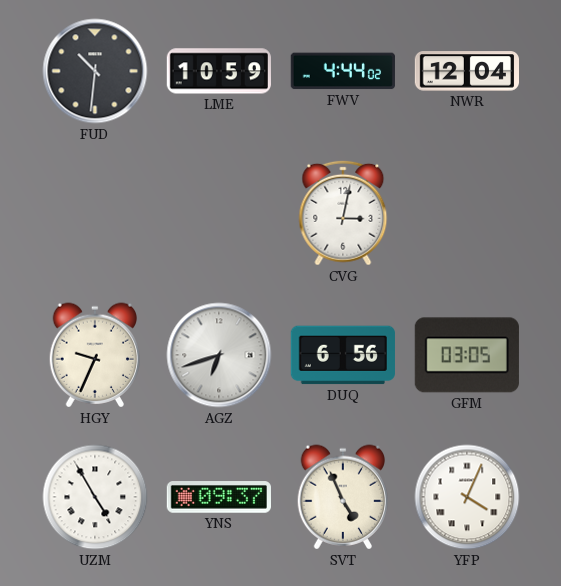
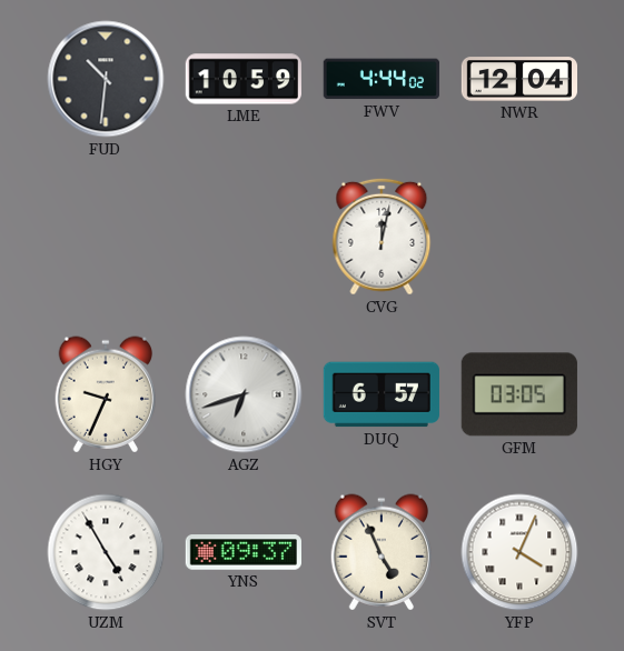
CVG: 3:02 -> 12:02
DUQ: 6:56 -> 6:57
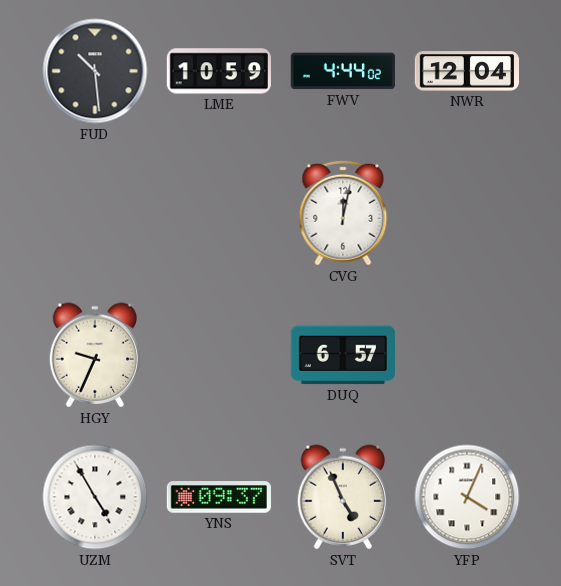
FUD: 10:31 -> 10:29
AGZ: 6:42 -> none
GFM: 03:05 -> none
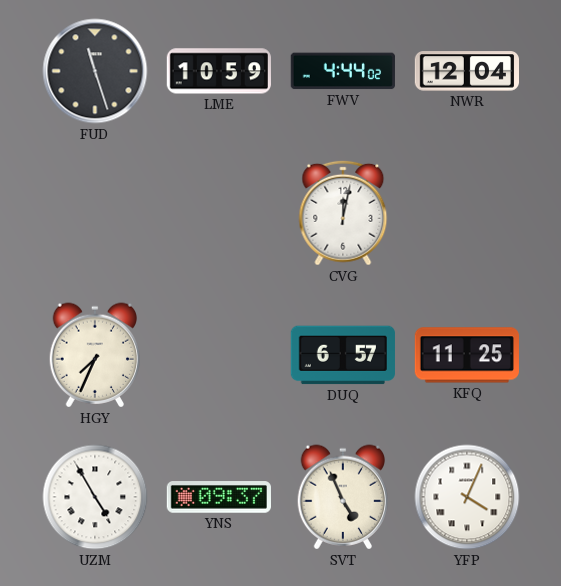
FUD: 10:29 -> 11:27
HGY: 9:34 -> 7:34
KFQ: none -> 11:25
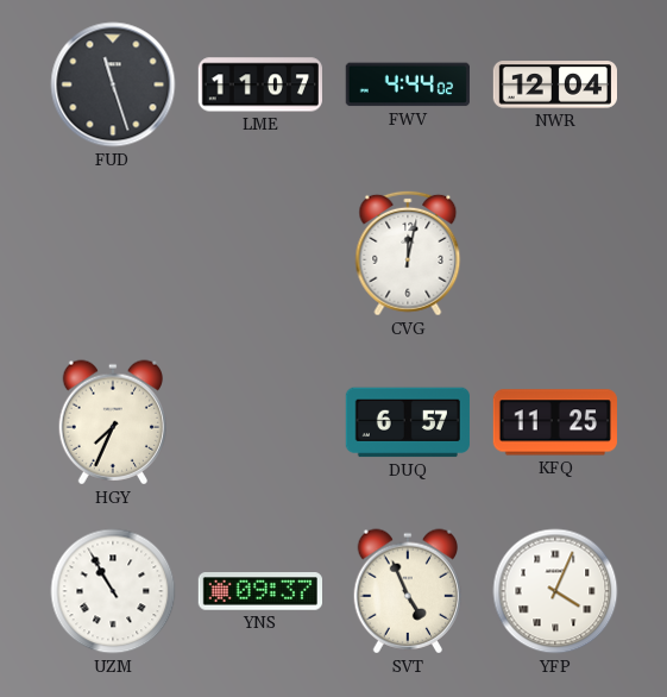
LME: 10:59 -> 11:07
UZM: 4:55 -> 10:55
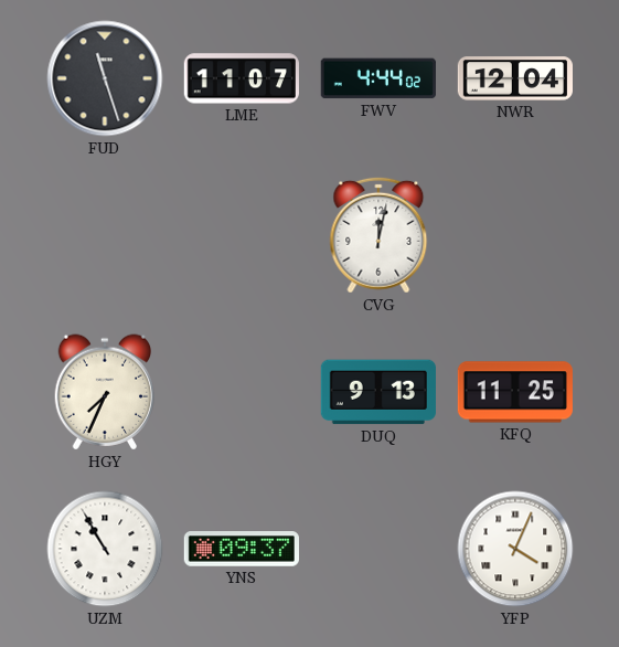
DUQ: 6:57 -> 9:13
SVT: 4:56 -> none
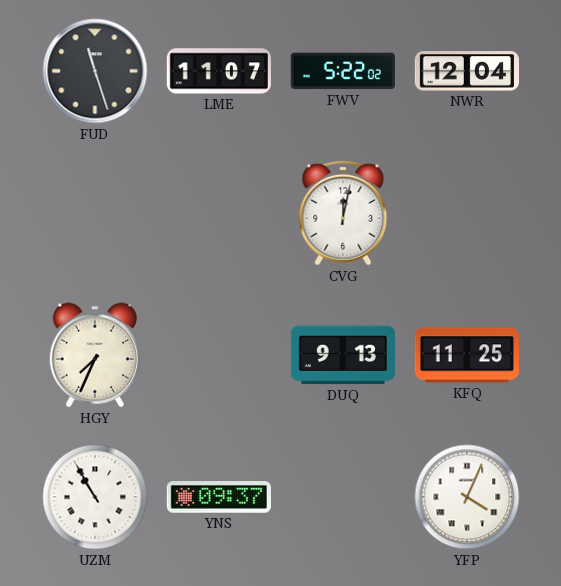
FWV: 4:44 -> 5:22
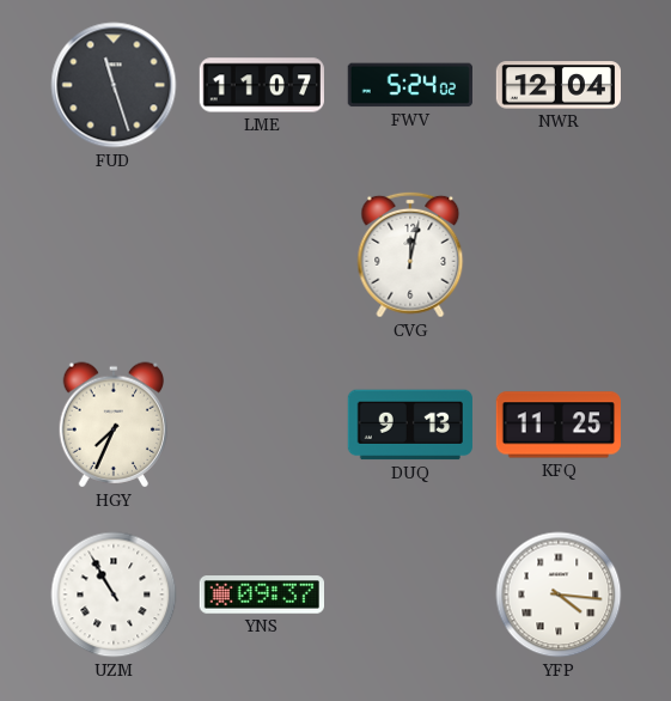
FWV: 5:22 -> 5:24
YFP: 4:04 -> 4:16
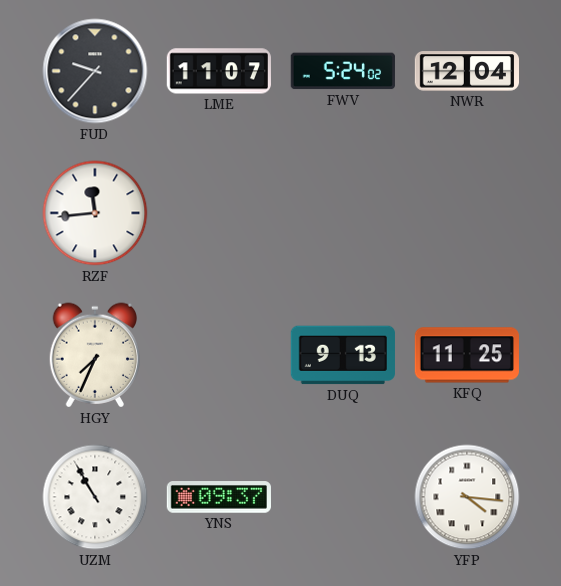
FUD: 11:27 -> 9:37
RZF: none -> 11:44
CVG: 12:02 -> none
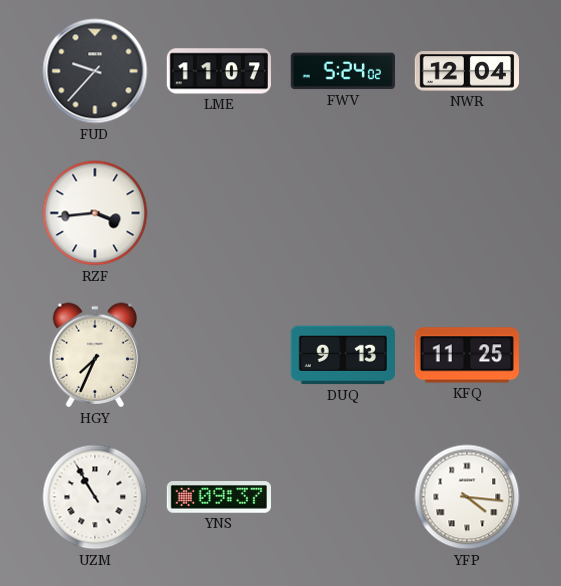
RZF: 11:44 -> 3:44
